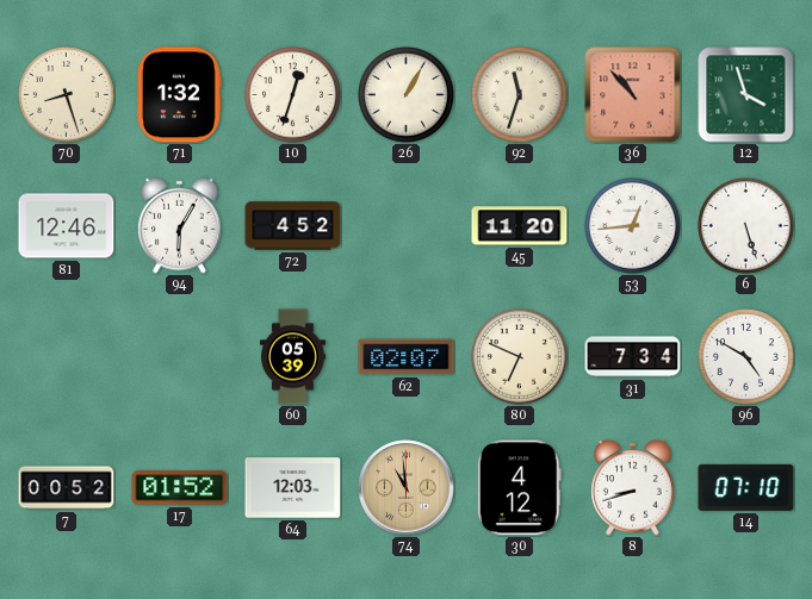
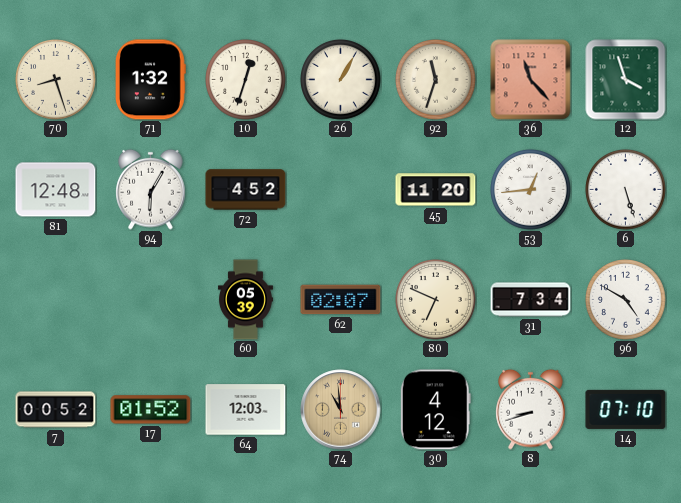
36: 10:53 -> 11:23
81: 12:46 -> 12:48
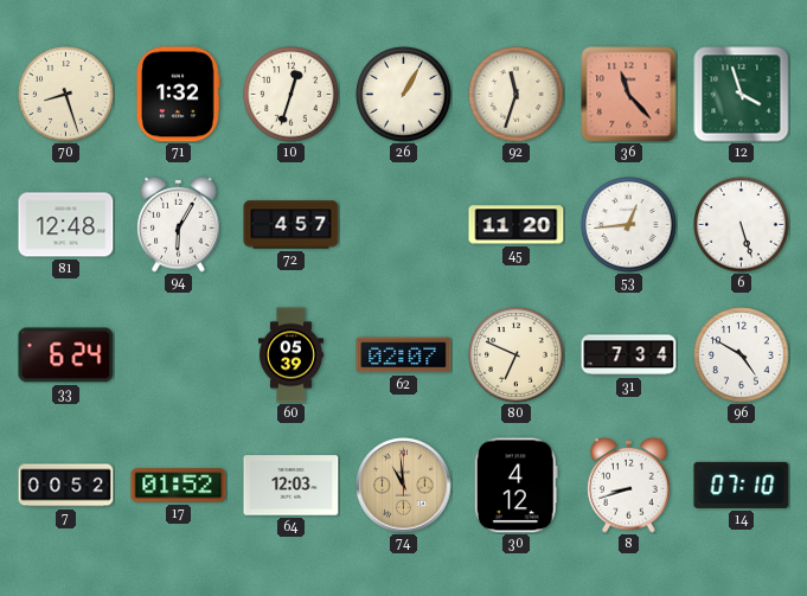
72: 4:52 -> 4:57
33: none -> 6:24
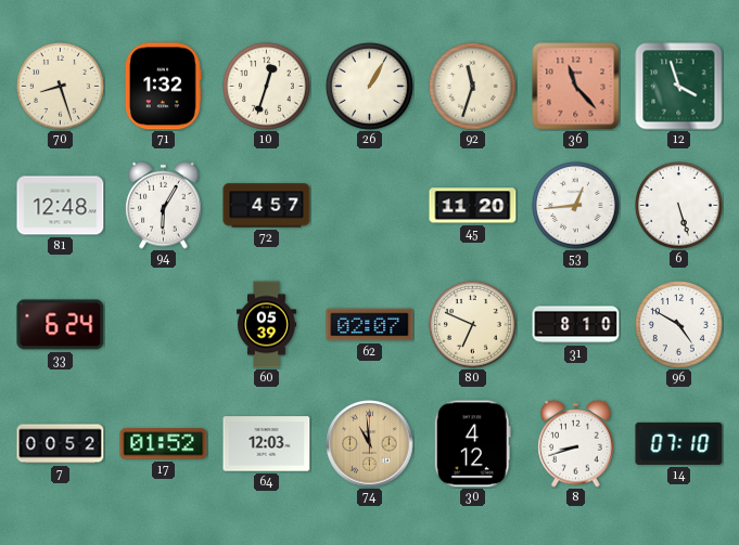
31: 7:34 -> 8:10
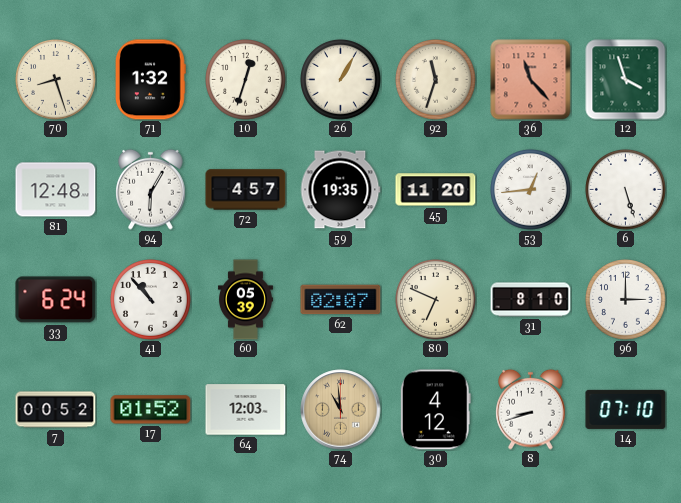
59: none -> 19:35
41: none -> 10:53
96: 4:50 -> 3:00
